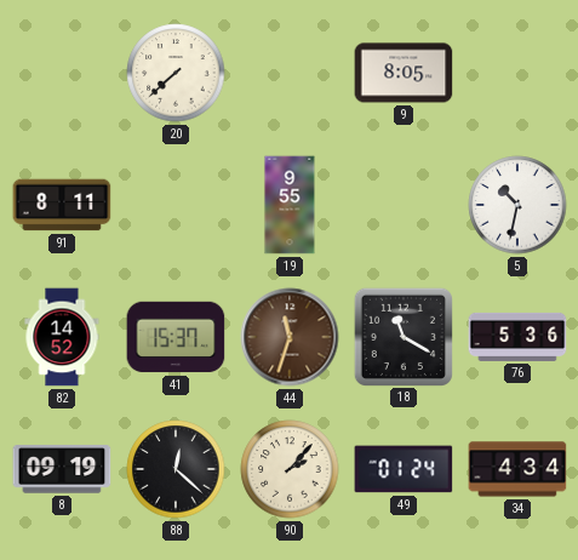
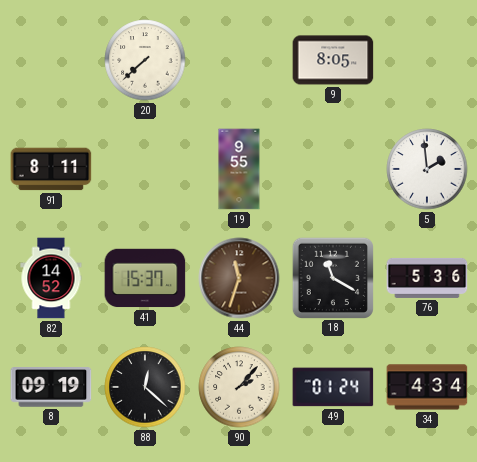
5: 10:32 -> 1:59
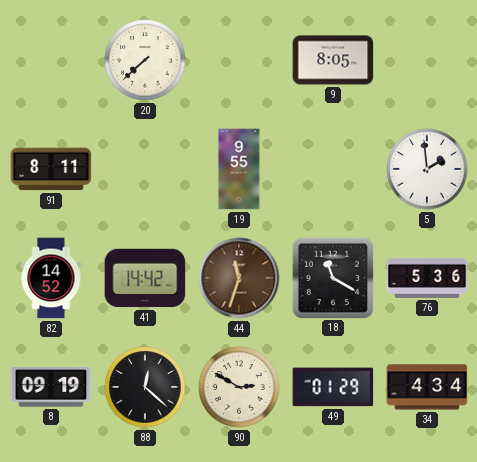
41: 15:37 -> 14:42
90: 2:07 -> 2:50
49: 01:24 -> 01:29
